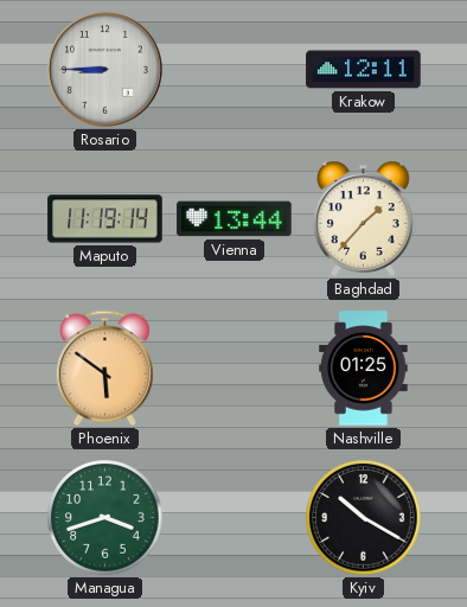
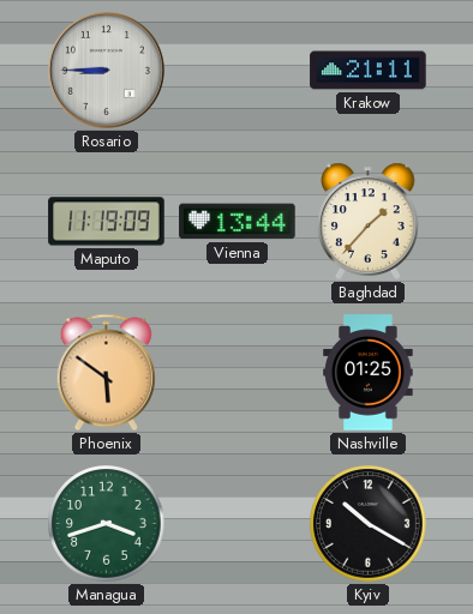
Krakow: 12:11 -> 21:11
Maputo: 11:19:14 -> 11:19:09
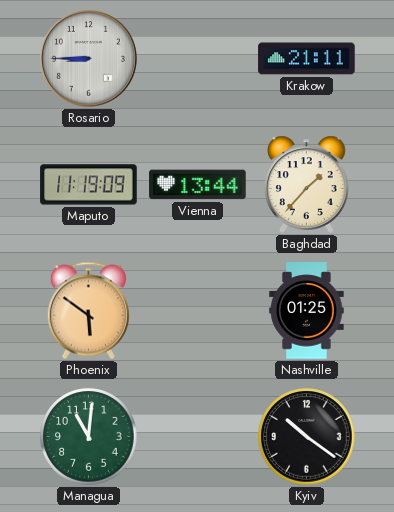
Managua: 3:42 -> 11:01
Kyiv: 10:20 -> 10:21
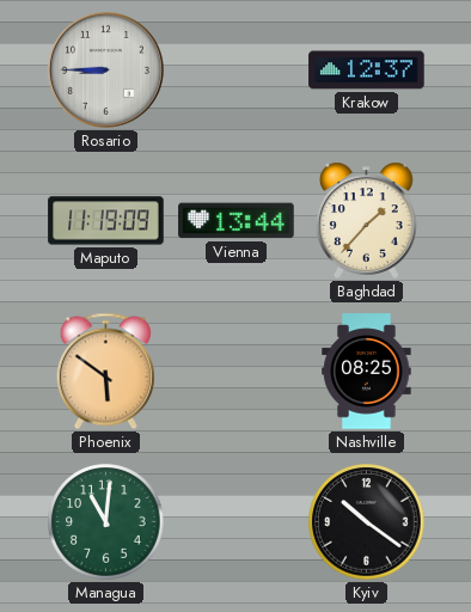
Krakow: 21:11 -> 12:37
Nashville: 01:25 -> 08:25
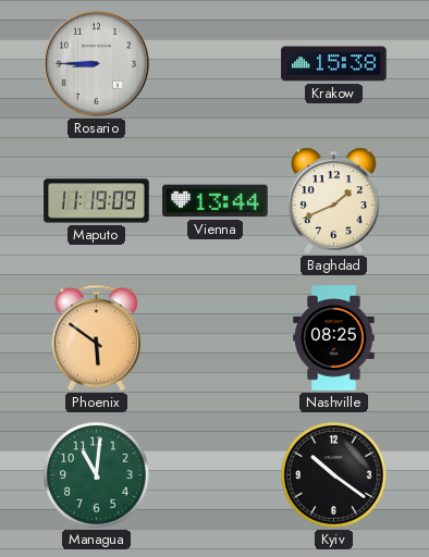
Krakow: 12:37 -> 15:38
Baghdad: 1:37 -> 1:41
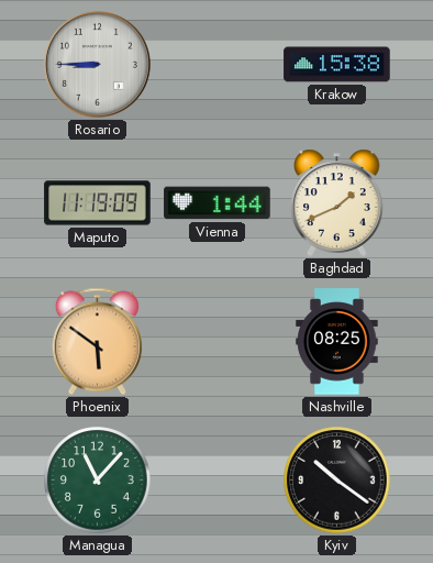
Vienna: 13:44 -> 1:44
Managua: 11:01 -> 11:07
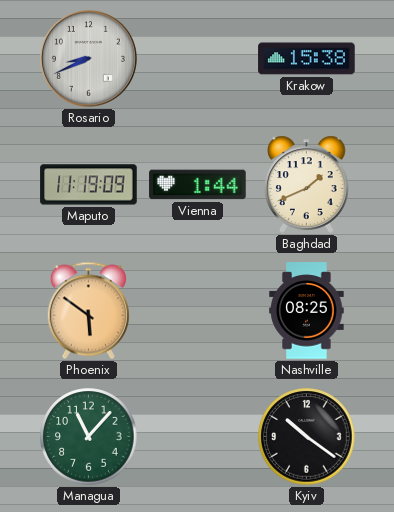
Rosario: 8:45 -> 8:41
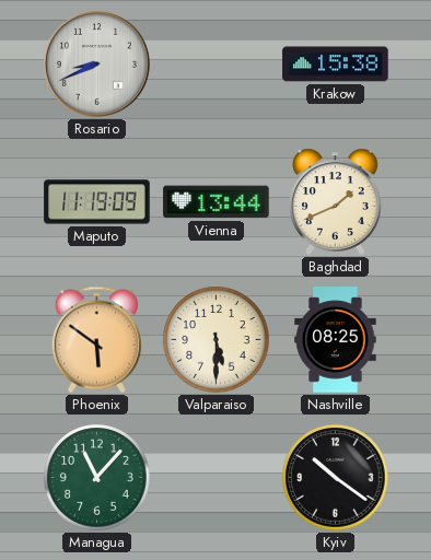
Vienna: 1:44 -> 13:44
Valparaiso: none -> 5:30
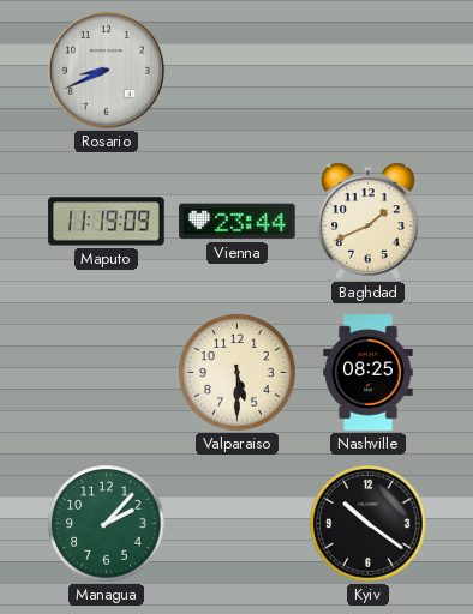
Krakow: 15:38 -> none
Vienna: 13:44 -> 23:44
Phoenix: 5:51 -> none
Managua: 11:07 -> 2:07
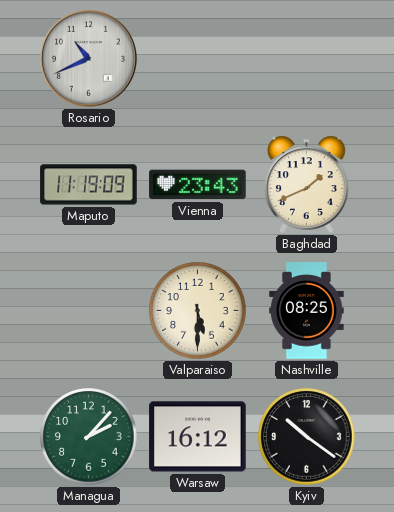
Rosario: 8:41 -> 10:41
Vienna: 23:44 -> 23:43
Warsaw: none -> 16:12
